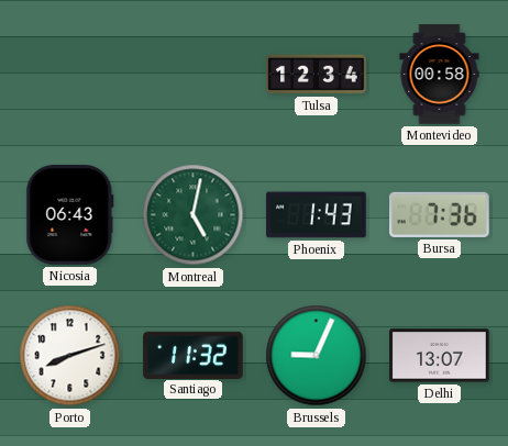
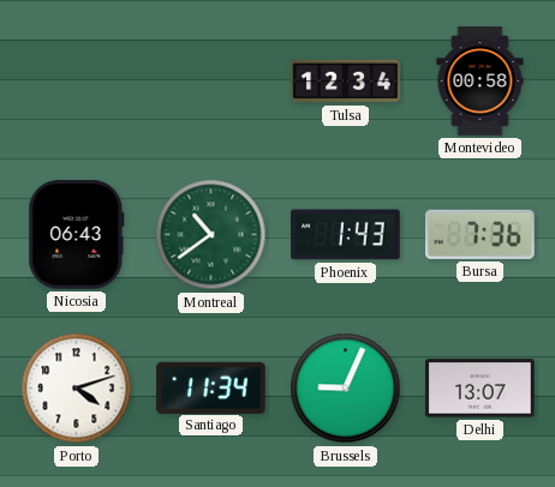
Montreal: 5:02 -> 10:39
Porto: 8:12 -> 4:12
Santiago: 11:32 -> 11:34
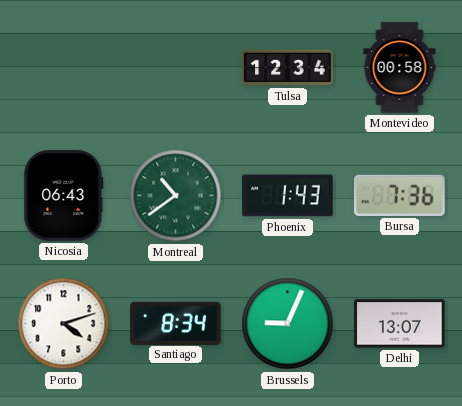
Santiago: 11:34 -> 8:34
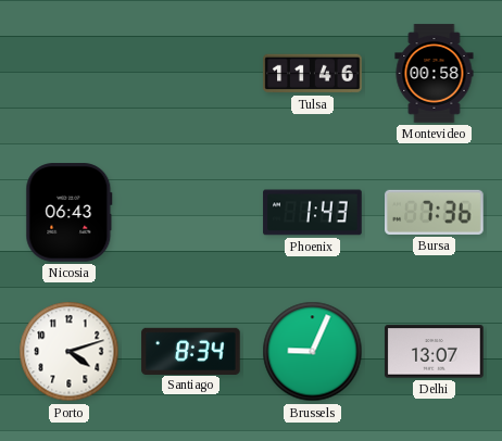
Tulsa: 12:34 -> 11:46
Montreal: 10:39 -> none
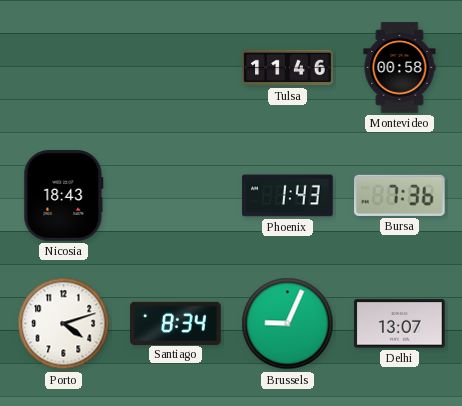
Nicosia: 06:43 -> 18:43
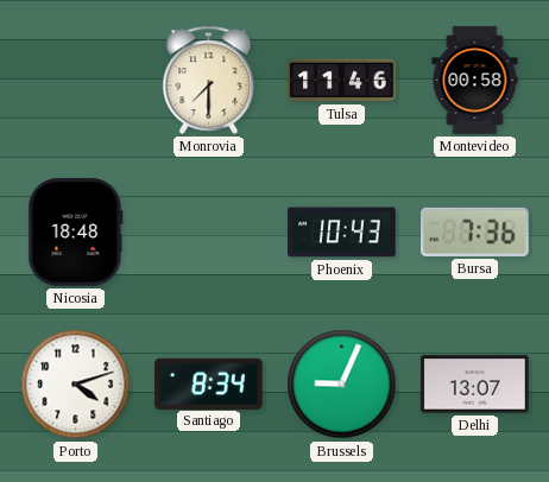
Monrovia: none -> 7:30
Nicosia: 18:43 -> 18:48
Phoenix: 1:43 -> 10:43
